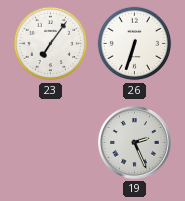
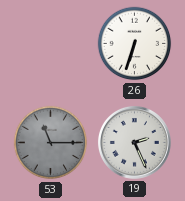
23: 7:06 -> none
53: none -> 11:15
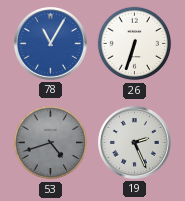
78: none -> 11:05
53: 11:15 -> 4:42
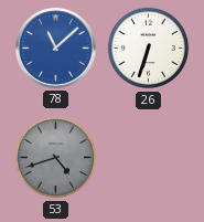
78: 11:05 -> 11:08
19: 2:26 -> none
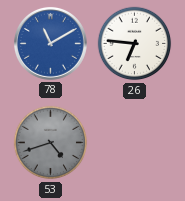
78: 11:08 -> 11:10
26: 6:33 -> 6:46
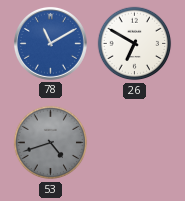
26: 6:46 -> 6:50
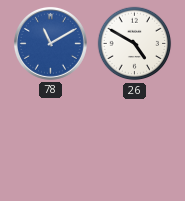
26: 6:50 -> 4:50
53: 4:42 -> none
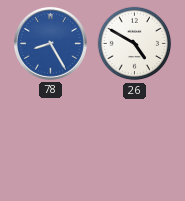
78: 11:10 -> 8:25
